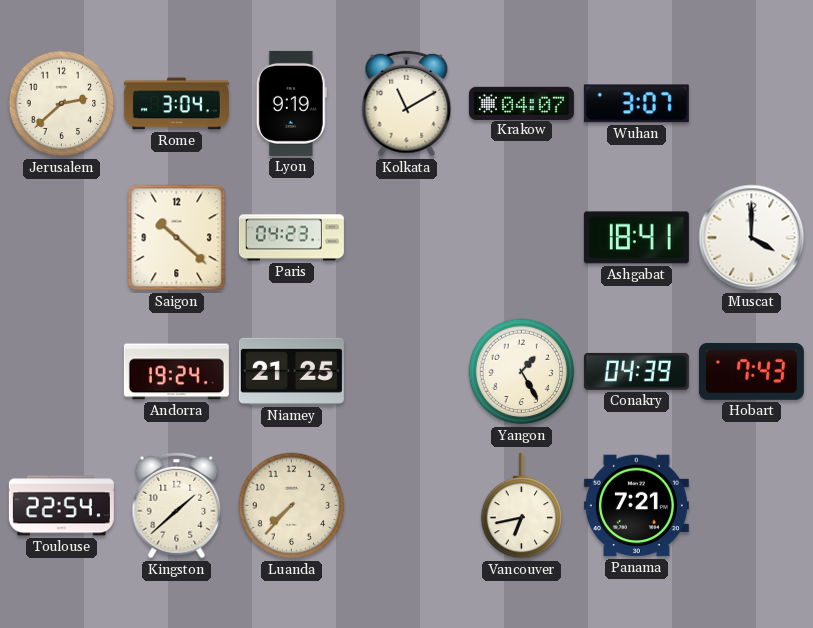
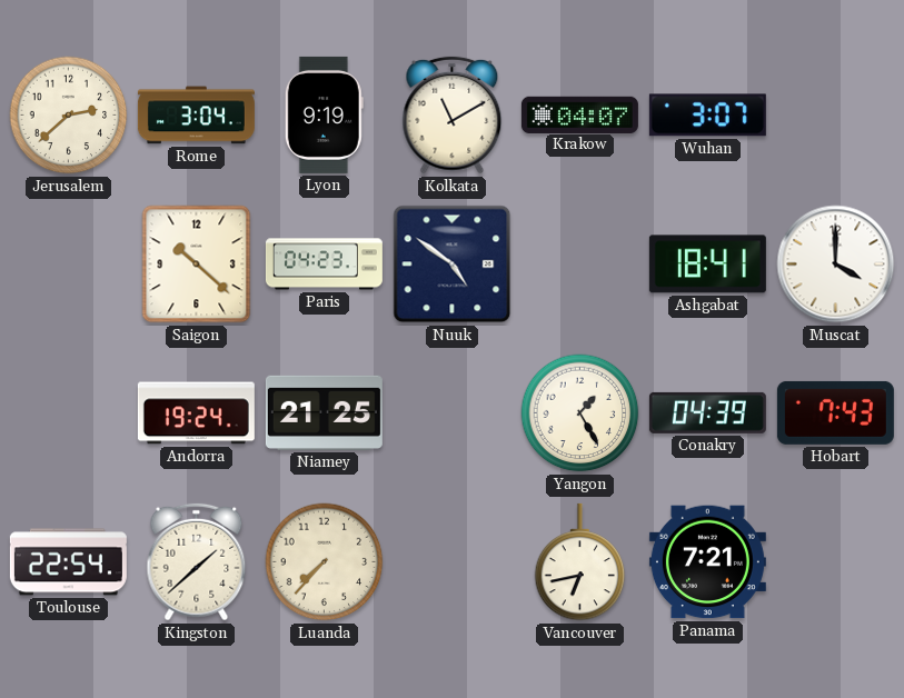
Nuuk: none -> 4:51
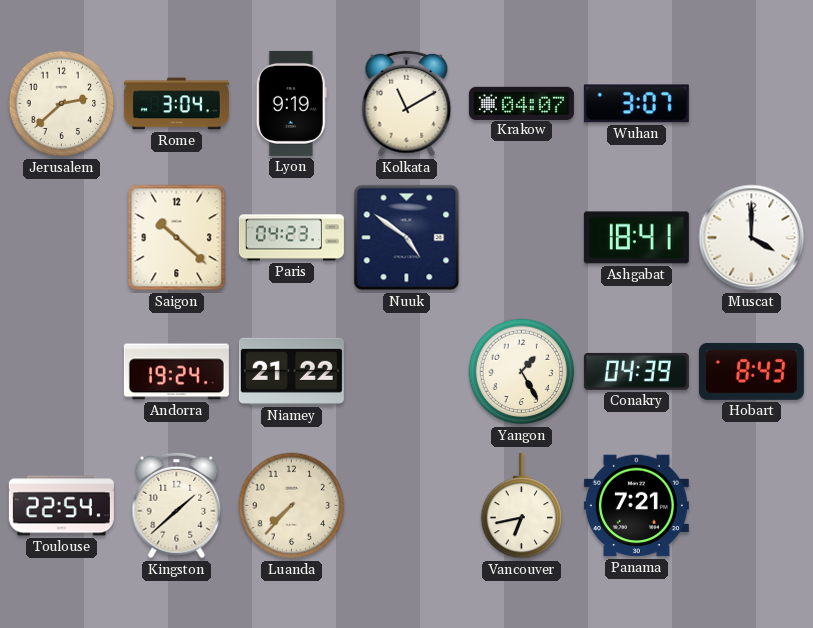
Niamey: 21:25 -> 21:22
Hobart: 7:43 -> 8:43
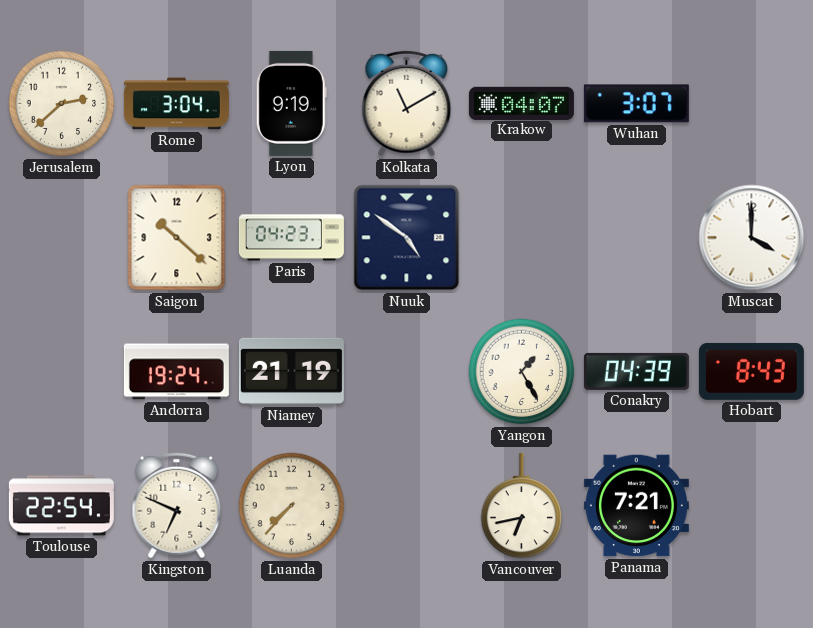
Ashgabat: 18:41 -> none
Niamey: 21:22 -> 21:19
Kingston: 1:38 -> 6:49
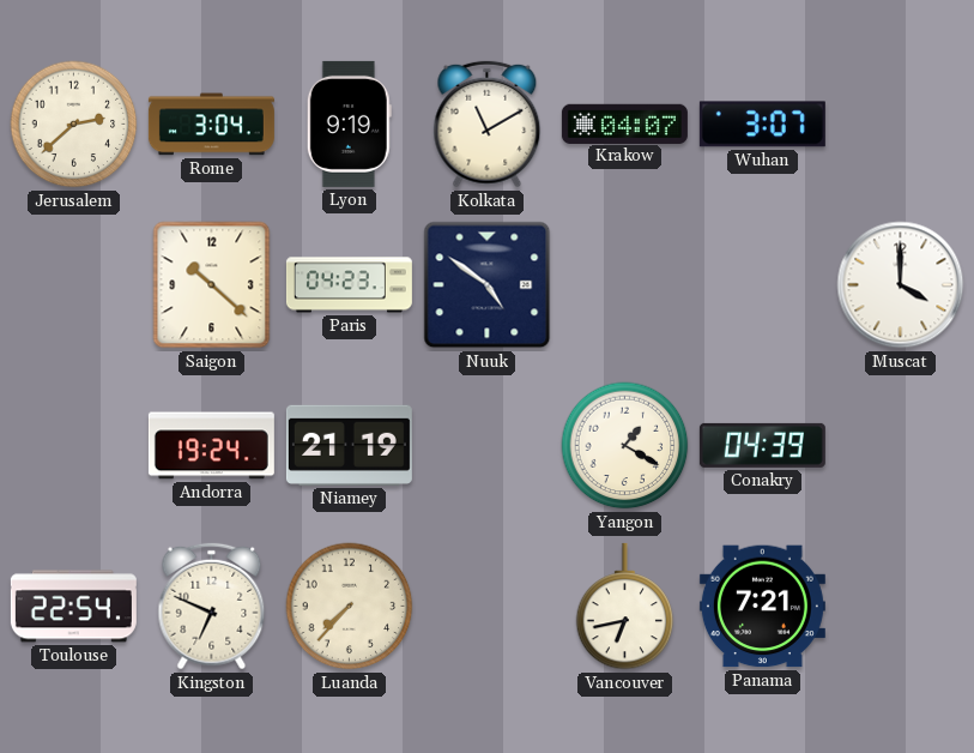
Yangon: 1:25 -> 1:20
Hobart: 8:43 -> none
